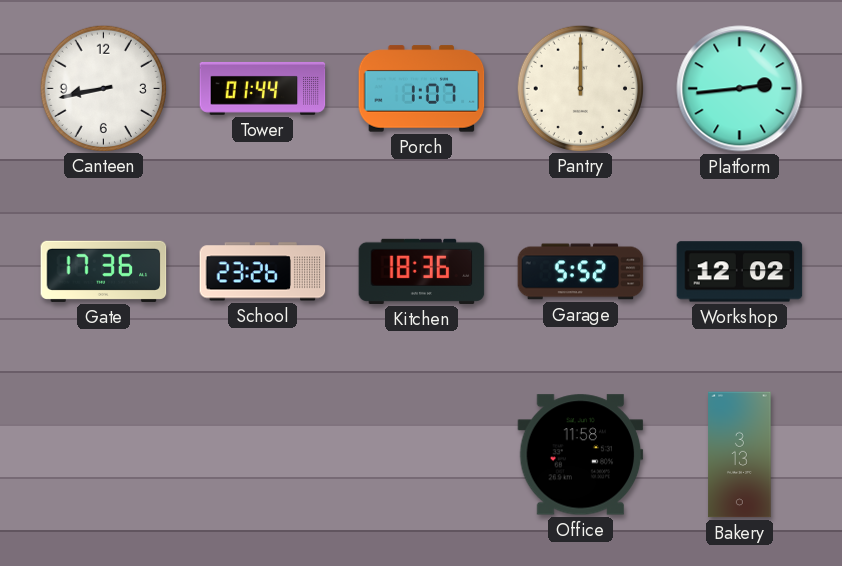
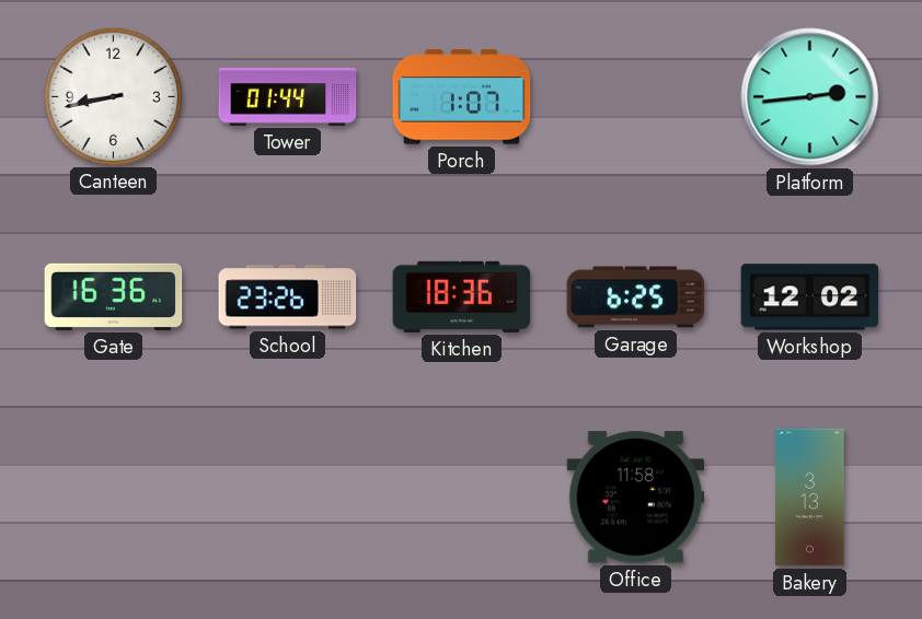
Pantry: 12:00 -> none
Gate: 17:36 -> 16:36
Garage: 5:52 -> 6:25
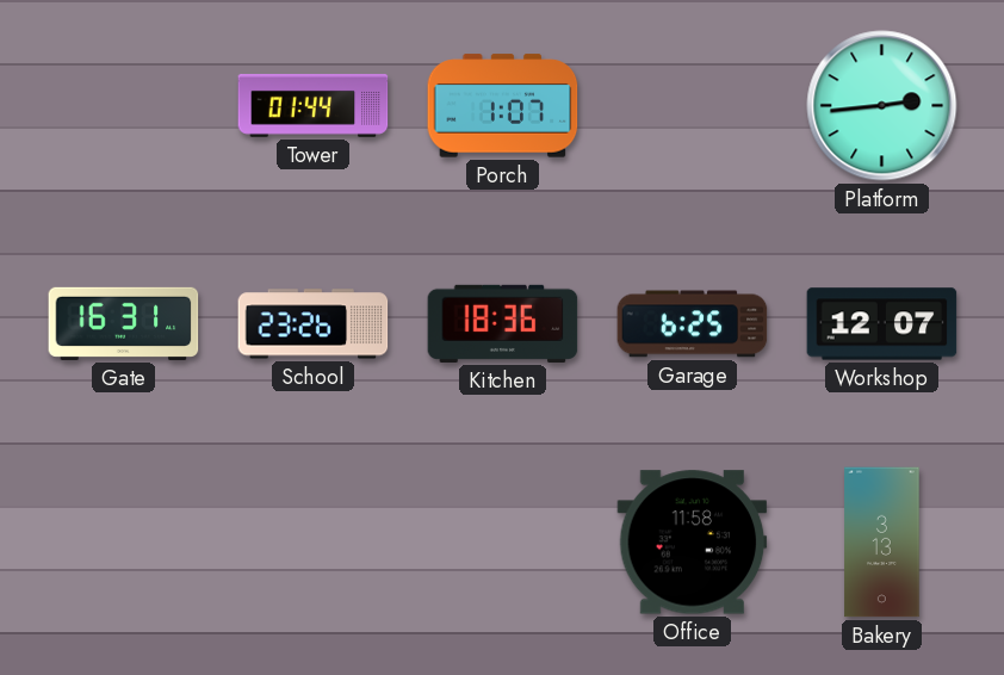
Canteen: 8:43 -> none
Gate: 16:36 -> 16:31
Workshop: 12:02 -> 12:07
